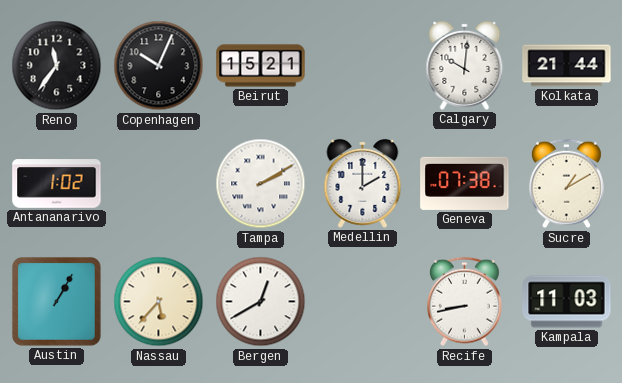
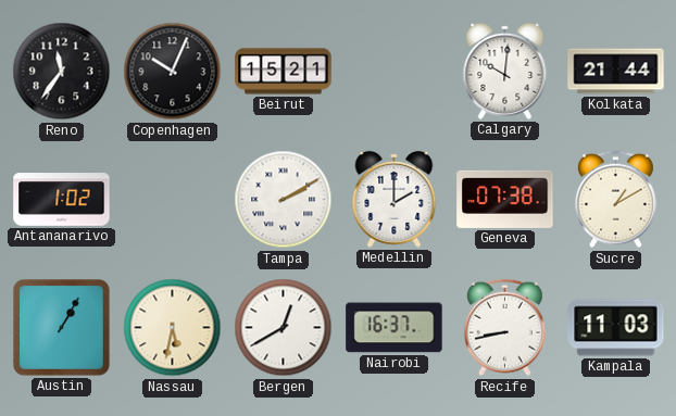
Nassau: 5:37 -> 5:32
Nairobi: none -> 16:37
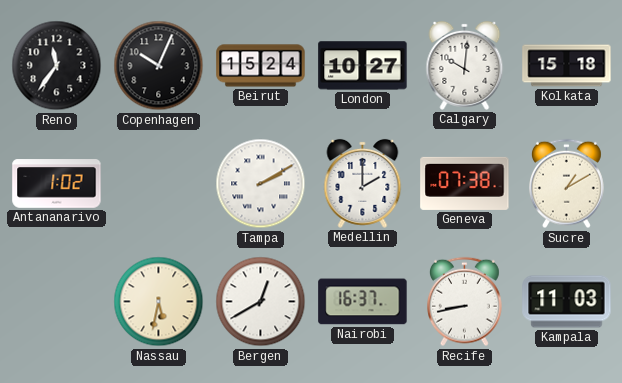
Beirut: 15:21 -> 15:24
London: none -> 10:27
Kolkata: 21:44 -> 15:18
Austin: 1:05 -> none
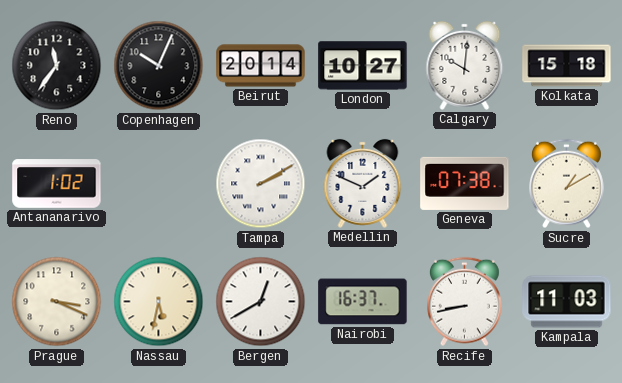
Beirut: 15:24 -> 20:14
Medellin: 2:00 -> 1:49
Prague: none -> 3:19
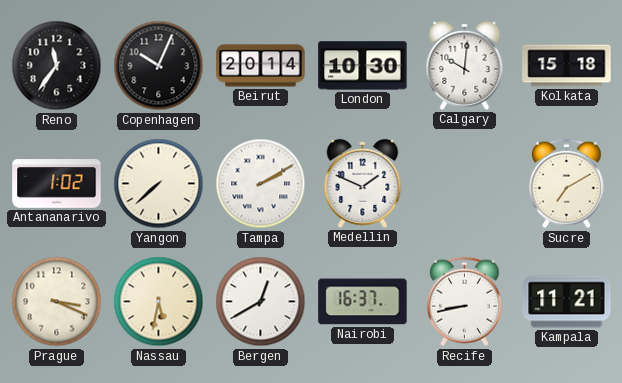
London: 10:27 -> 10:30
Yangon: none -> 7:38
Geneva: 07:38 -> none
Sucre: 1:10 -> 7:10
Kampala: 11:03 -> 11:21
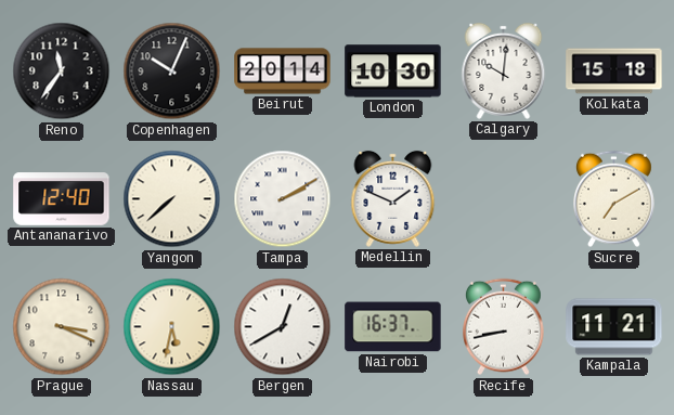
Antananarivo: 1:02 -> 12:40
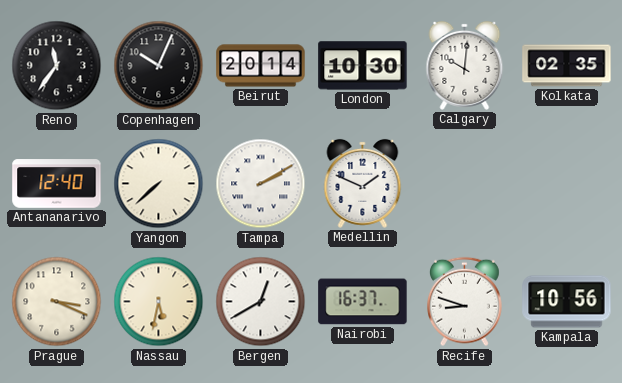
Kolkata: 15:18 -> 02:35
Sucre: 7:10 -> none
Recife: 8:43 -> 8:48
Kampala: 11:21 -> 10:56
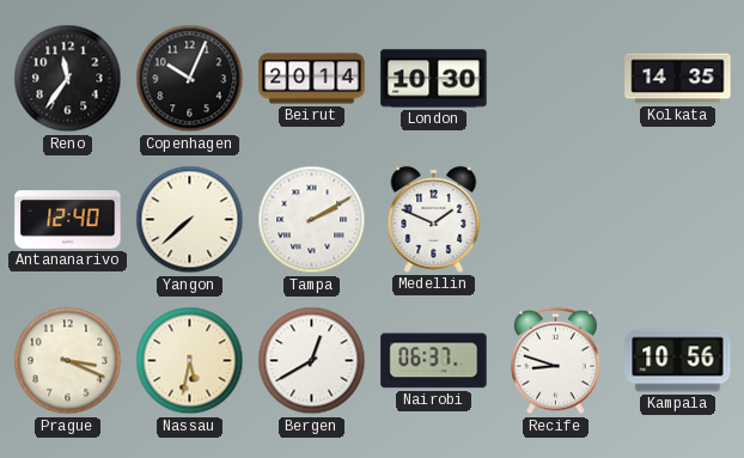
Calgary: 10:01 -> none
Kolkata: 02:35 -> 14:35
Nairobi: 16:37 -> 06:37
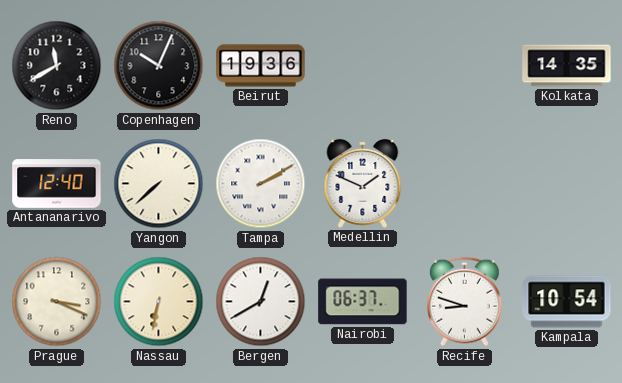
Reno: 11:36 -> 11:40
Beirut: 20:14 -> 19:36
London: 10:30 -> none
Nassau: 5:32 -> 6:32
Kampala: 10:56 -> 10:54
